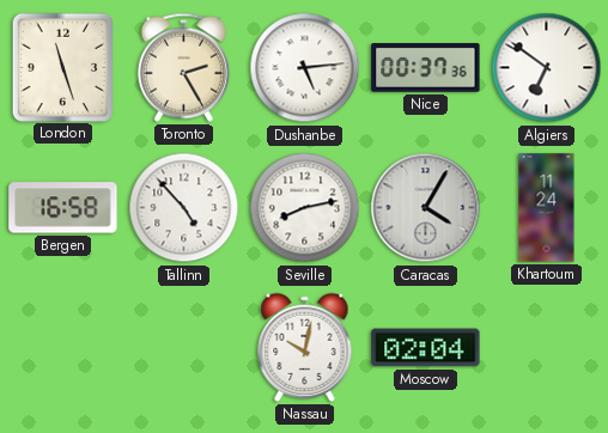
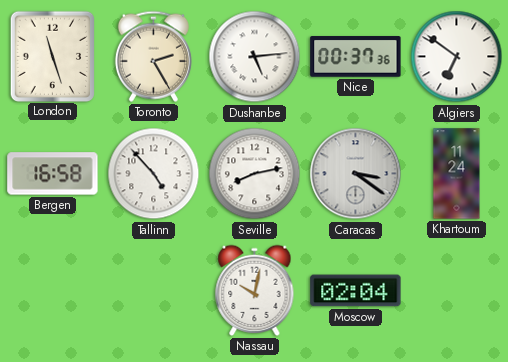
Caracas: 4:05 -> 3:21
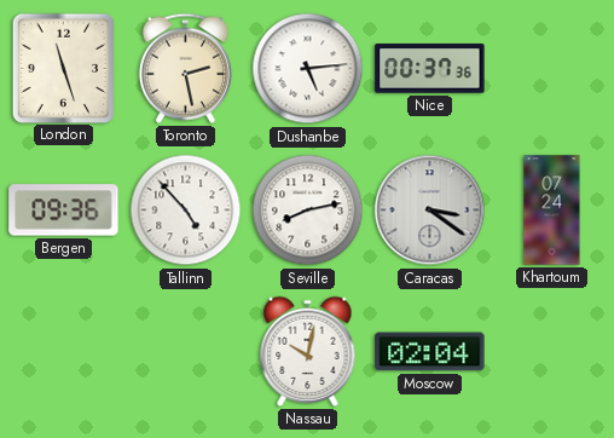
Toronto: 2:25 -> 2:28
Algiers: 6:51 -> none
Bergen: 16:58 -> 09:36
Khartoum: 11:24 -> 07:24
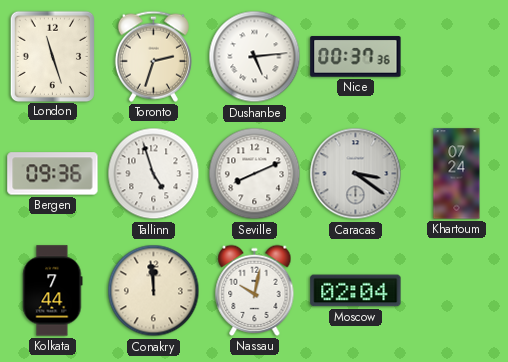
Toronto: 2:28 -> 2:33
Tallinn: 4:53 -> 4:57
Seville: 8:13 -> 8:11
Kolkata: none -> 7:44
Conakry: none -> 11:59
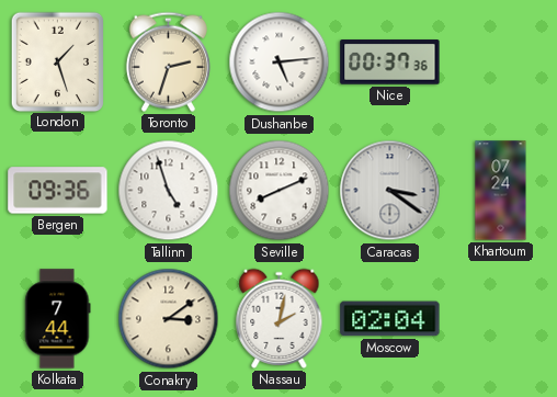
London: 11:27 -> 1:27
Conakry: 11:59 -> 3:09
Nassau: 10:02 -> 2:02
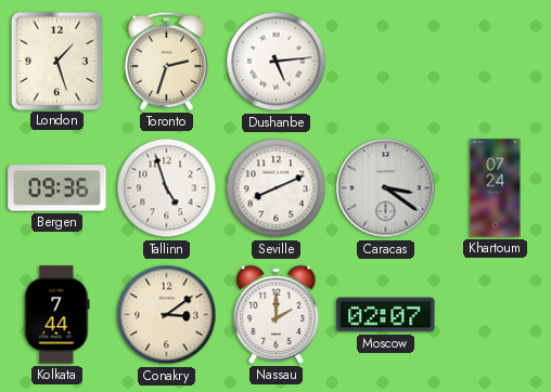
Nice: 00:37 -> none
Nassau: 2:02 -> 2:00
Moscow: 02:04 -> 02:07
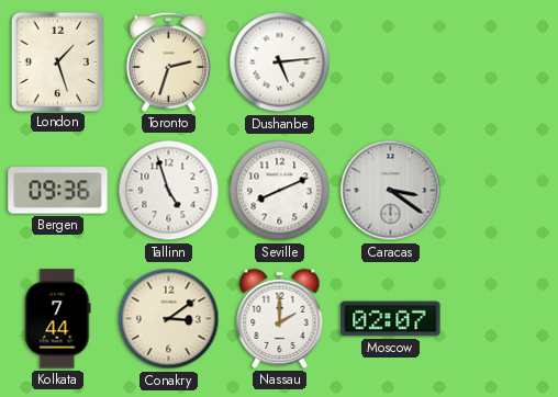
Khartoum: 07:24 -> none
